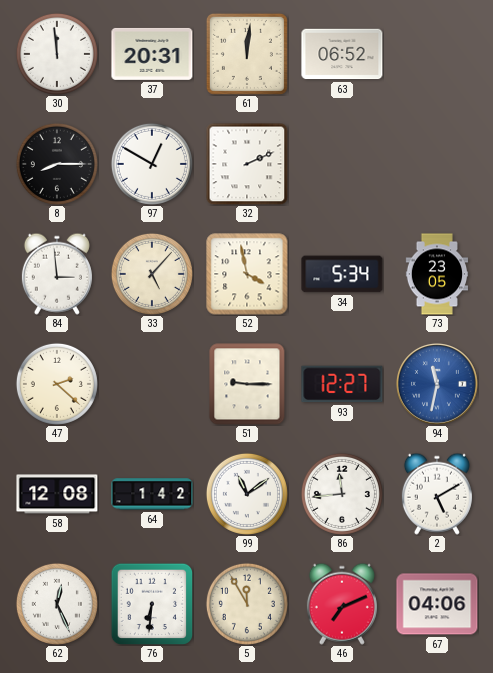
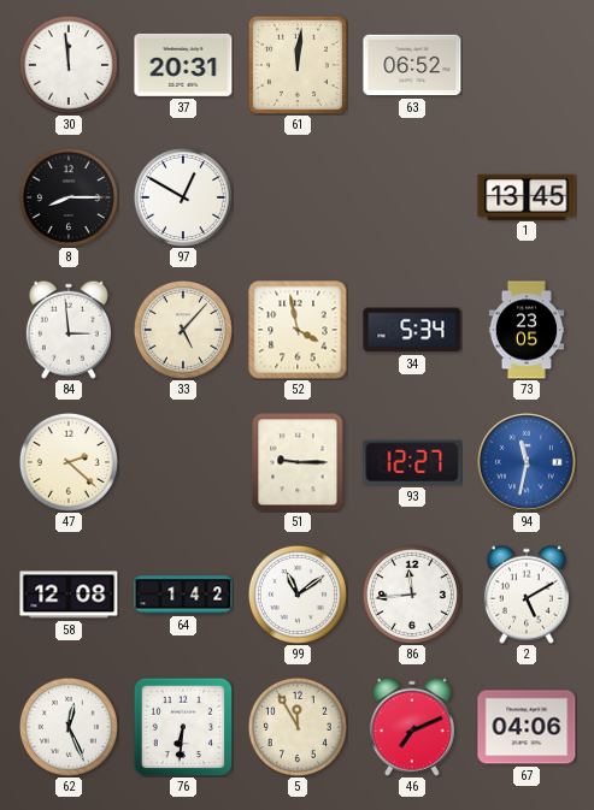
32: 2:11 -> none
1: none -> 13:45
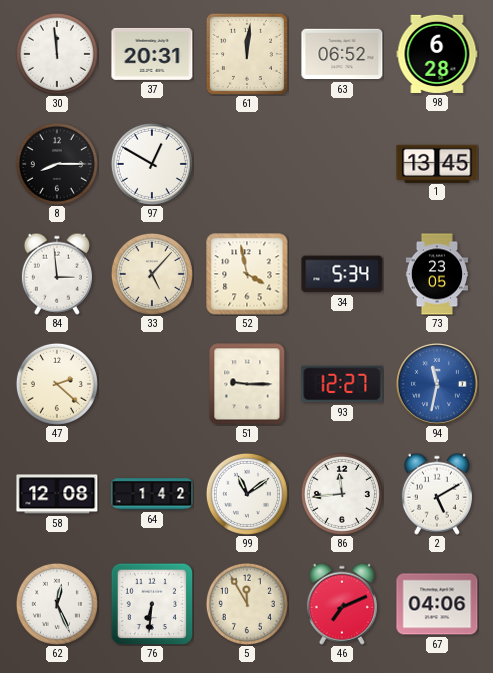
98: none -> 6:28
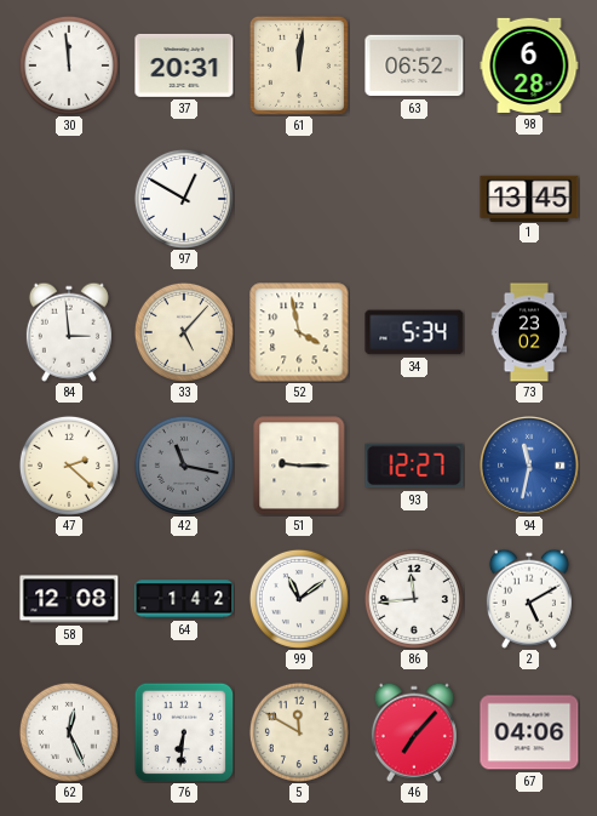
8: 8:15 -> none
73: 23:05 -> 23:02
42: none -> 11:17
5: 11:55 -> 11:50
46: 7:11 -> 7:07
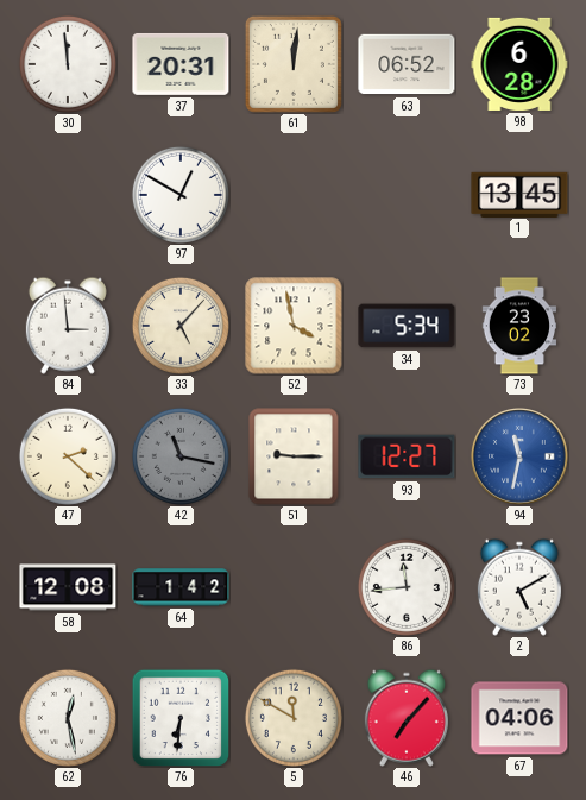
99: 11:09 -> none
62: 12:26 -> 12:28
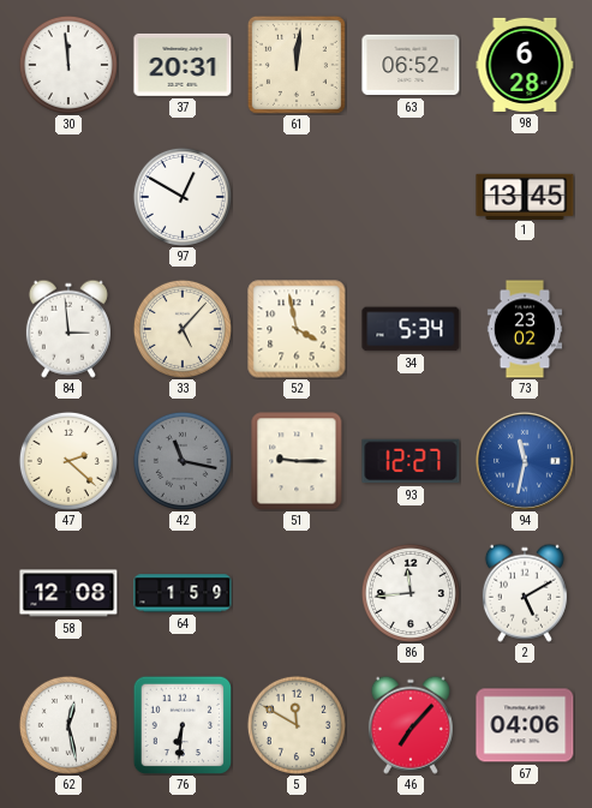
64: 1:42 -> 1:59
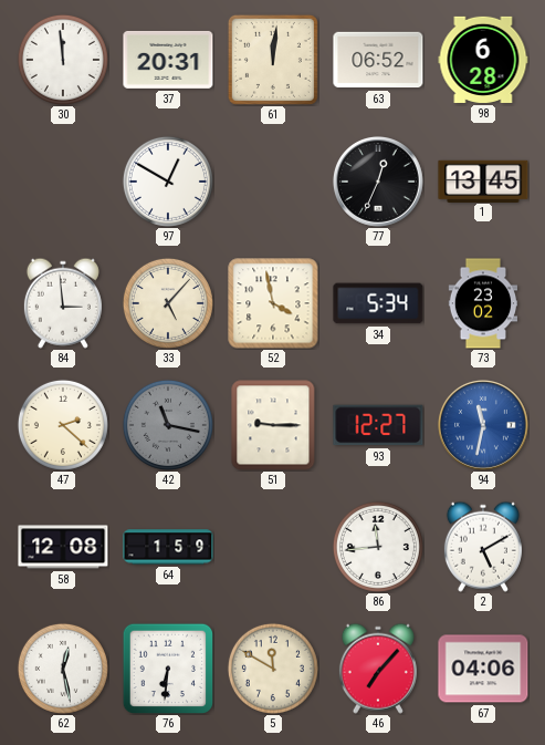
77: none -> 12:34
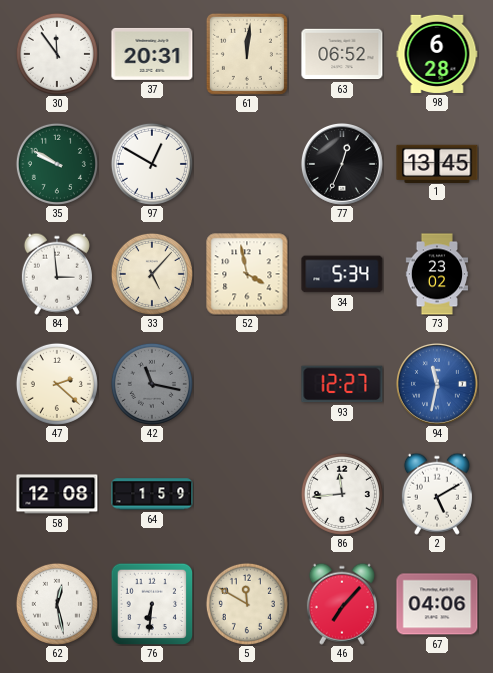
30: 11:59 -> 11:54
35: none -> 9:50
51: 9:15 -> none
